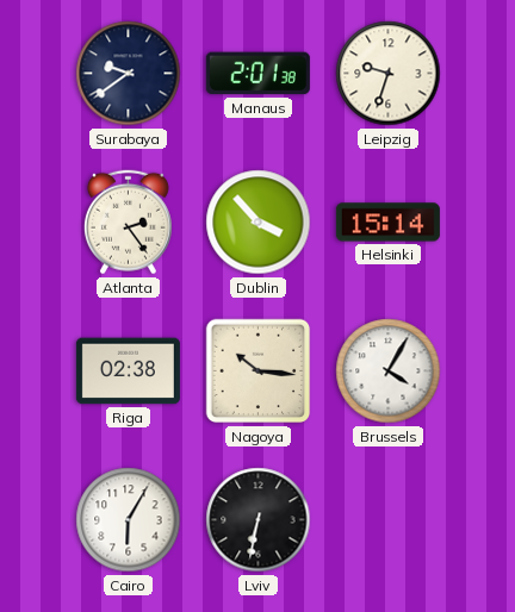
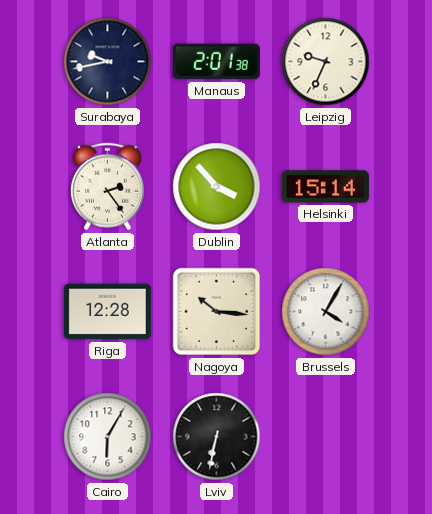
Surabaya: 9:39 -> 9:43
Leipzig: 9:33 -> 9:34
Riga: 02:38 -> 12:28
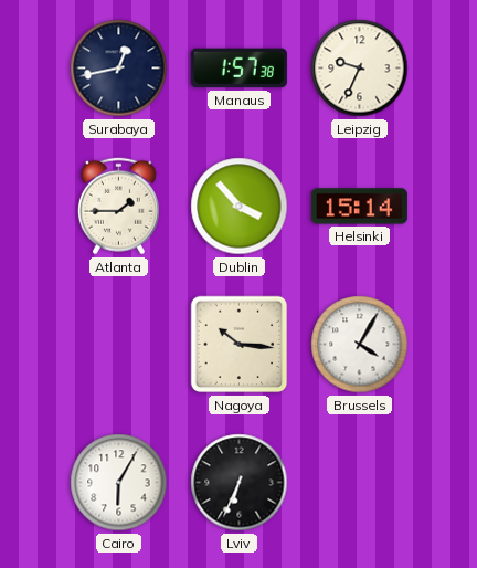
Surabaya: 9:43 -> 12:43
Manaus: 2:01 -> 1:57
Atlanta: 2:24 -> 1:45
Riga: 12:28 -> none
Lviv: 6:32 -> 6:34
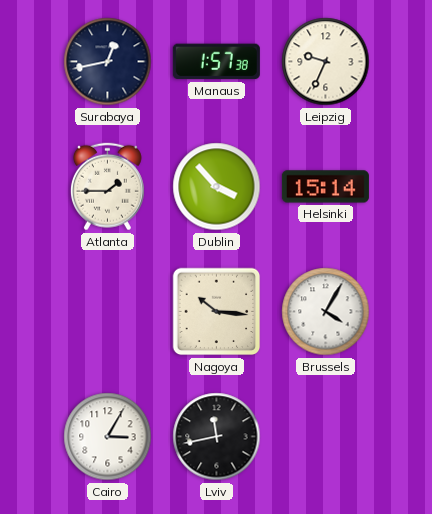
Cairo: 6:05 -> 3:05
Lviv: 6:34 -> 11:43
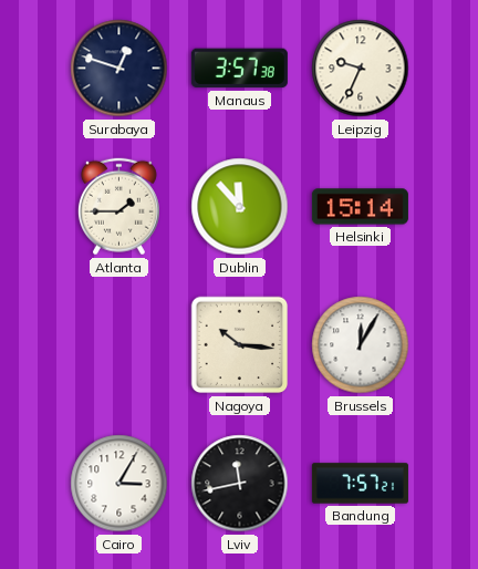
Surabaya: 12:43 -> 12:48
Manaus: 1:57 -> 3:57
Dublin: 3:53 -> 11:53
Brussels: 4:05 -> 12:05
Bandung: none -> 7:57
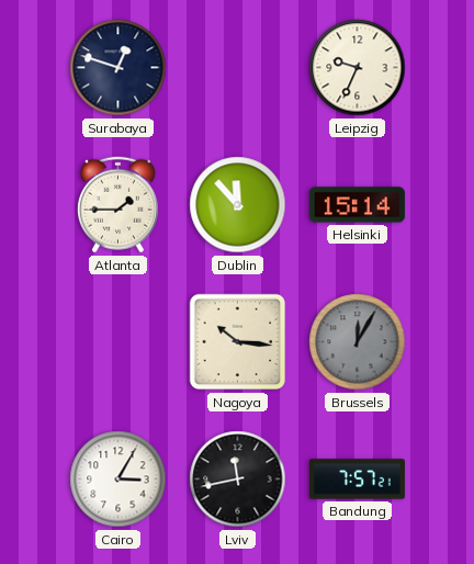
Manaus: 3:57 -> none
Brussels dial: white -> grey
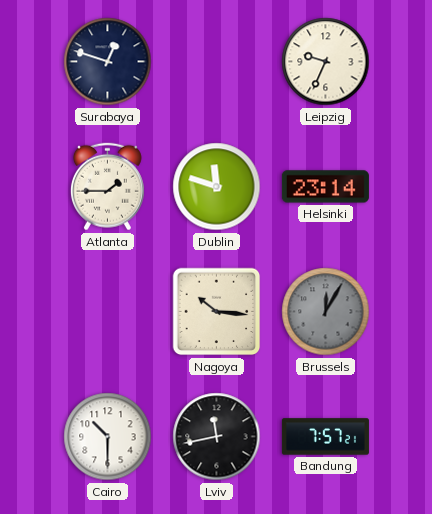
Dublin: 11:53 -> 11:48
Helsinki: 15:14 -> 23:14
Cairo: 3:05 -> 10:30
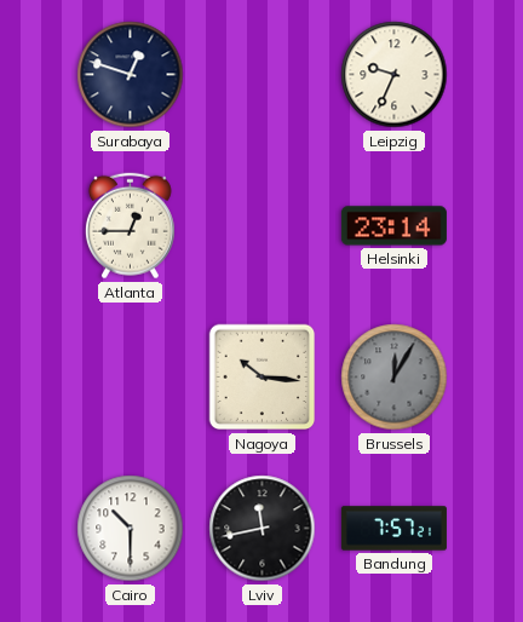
Atlanta: 1:45 -> 12:45
Dublin: 11:48 -> none
